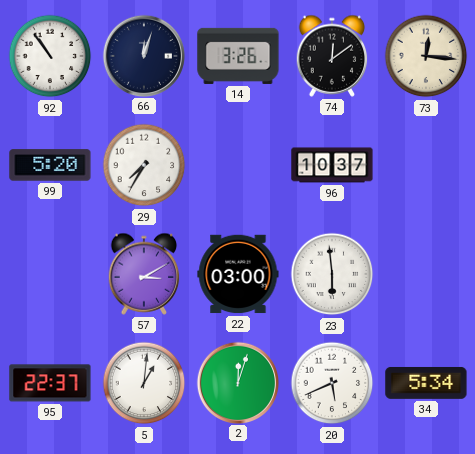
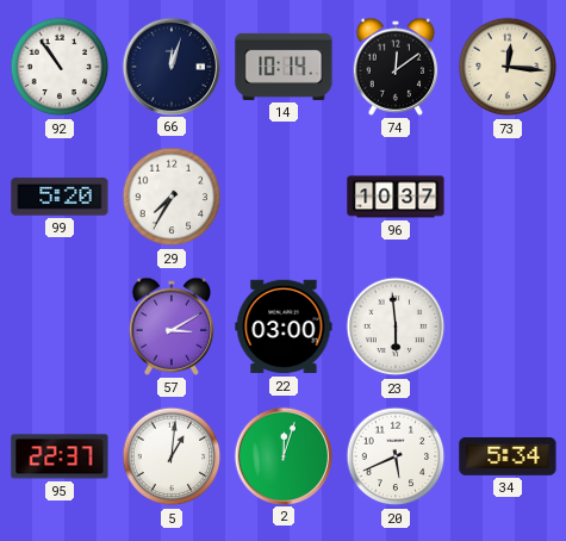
14: 3:26 -> 10:14
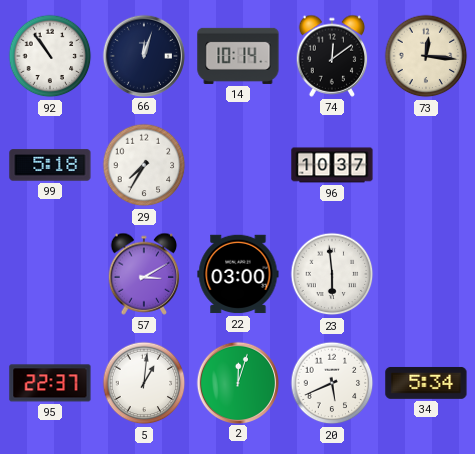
99: 5:20 -> 5:18
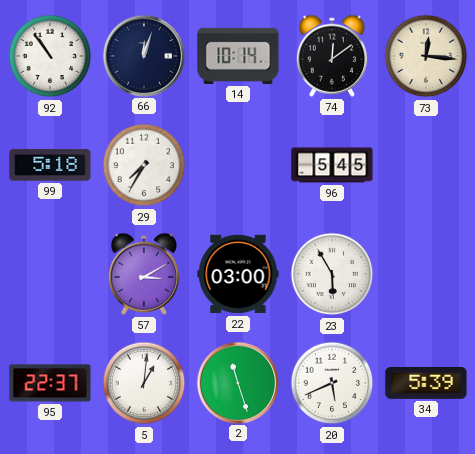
96: 10:37 -> 5:45
23: 5:59 -> 5:55
2: 12:03 -> 11:27
34: 5:34 -> 5:39
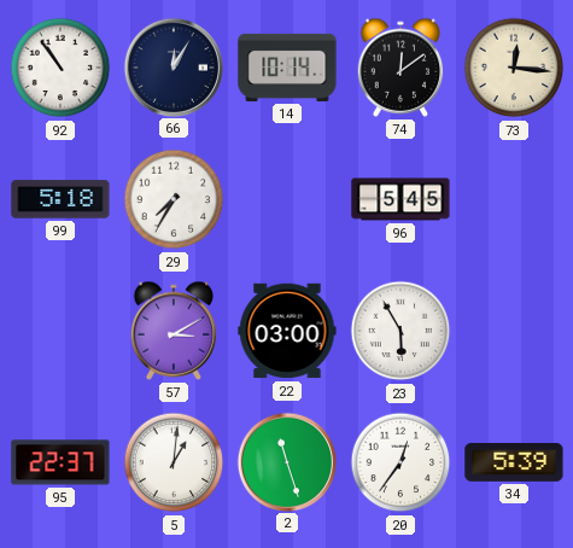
66: 12:03 -> 12:05
20: 5:41 -> 12:36
